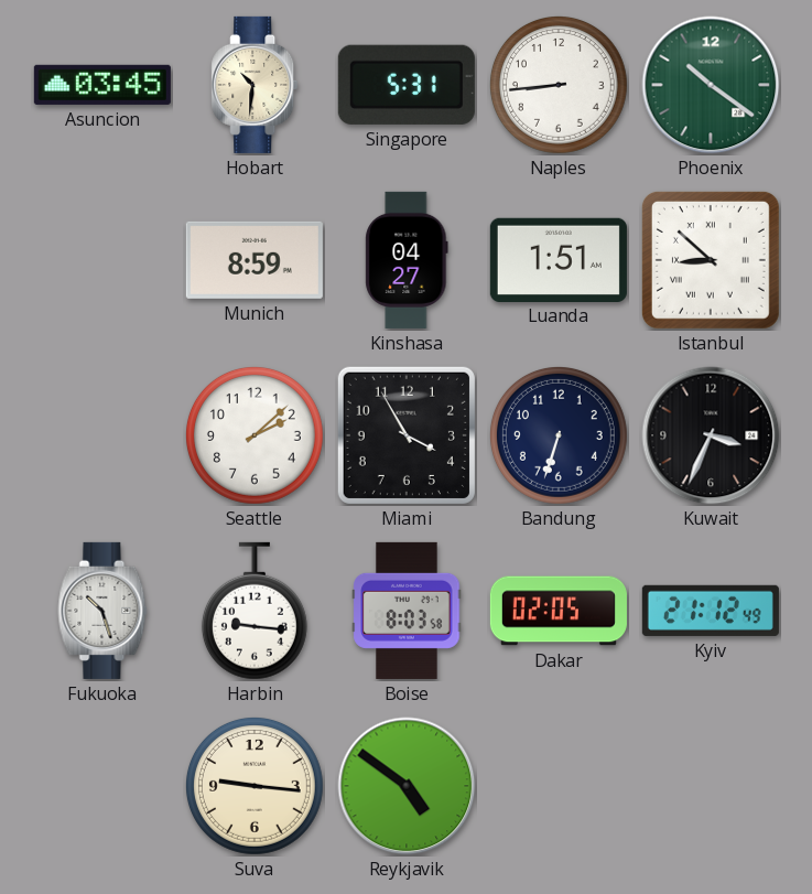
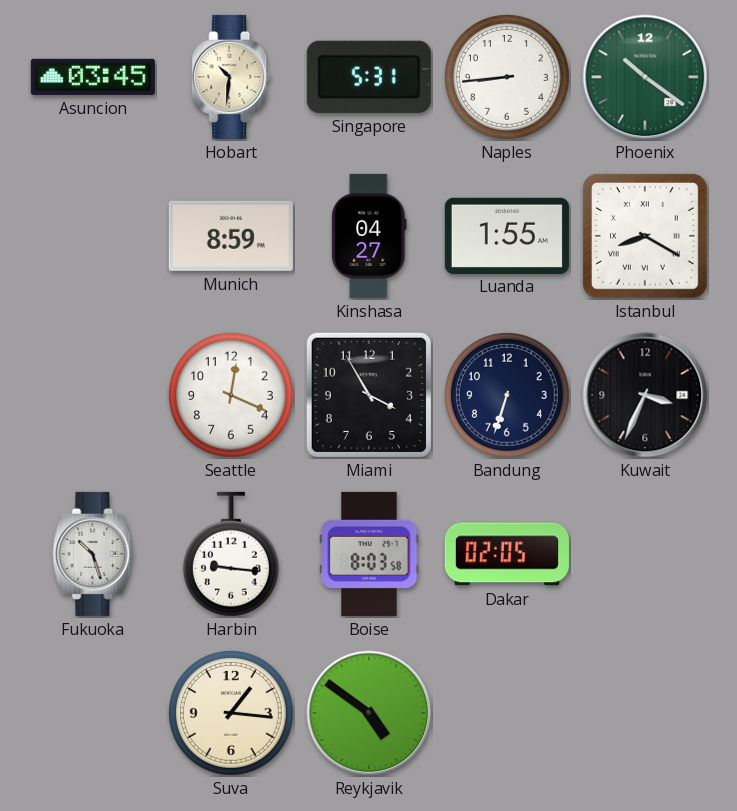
Luanda: 1:51 -> 1:55
Istanbul: 8:52 -> 8:20
Seattle: 2:08 -> 12:19
Kyiv: 21:12 -> none
Suva: 9:16 -> 1:16
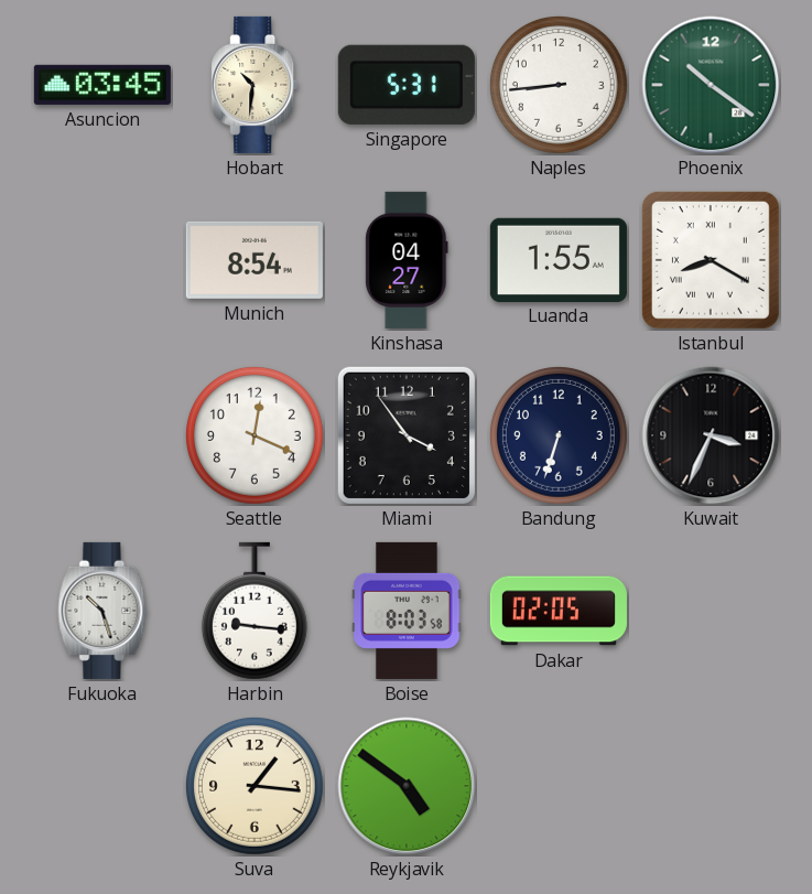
Munich: 8:59 -> 8:54
Miami: 3:55 -> 3:54
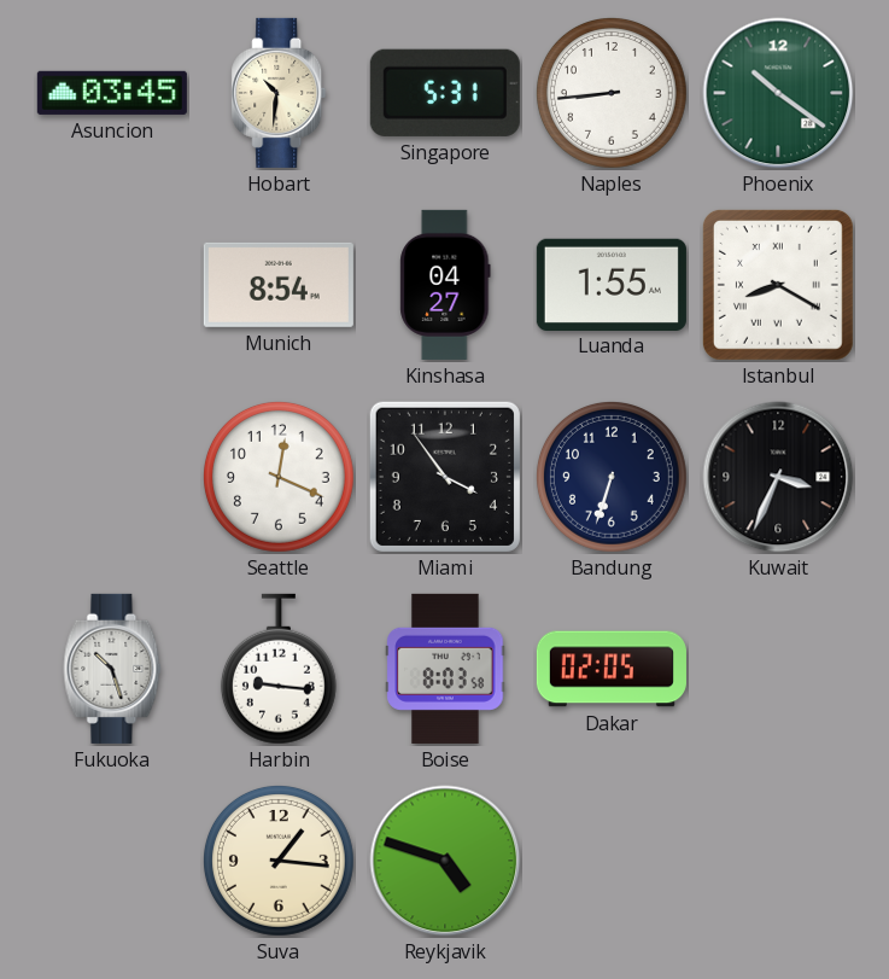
Reykjavik: 4:51 -> 4:48
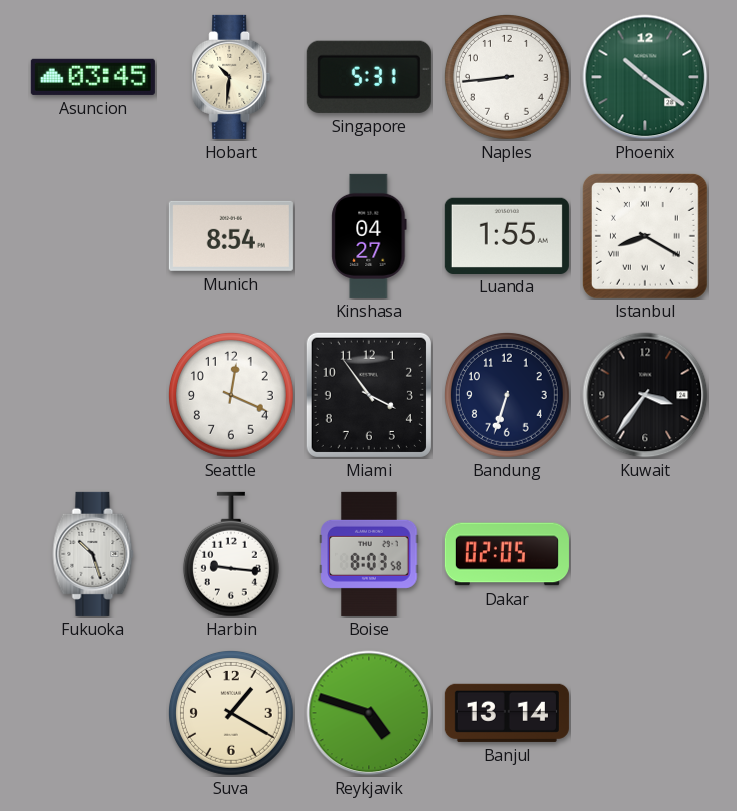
Kuwait: 3:34 -> 3:36
Suva: 1:16 -> 1:20
Banjul: none -> 13:14
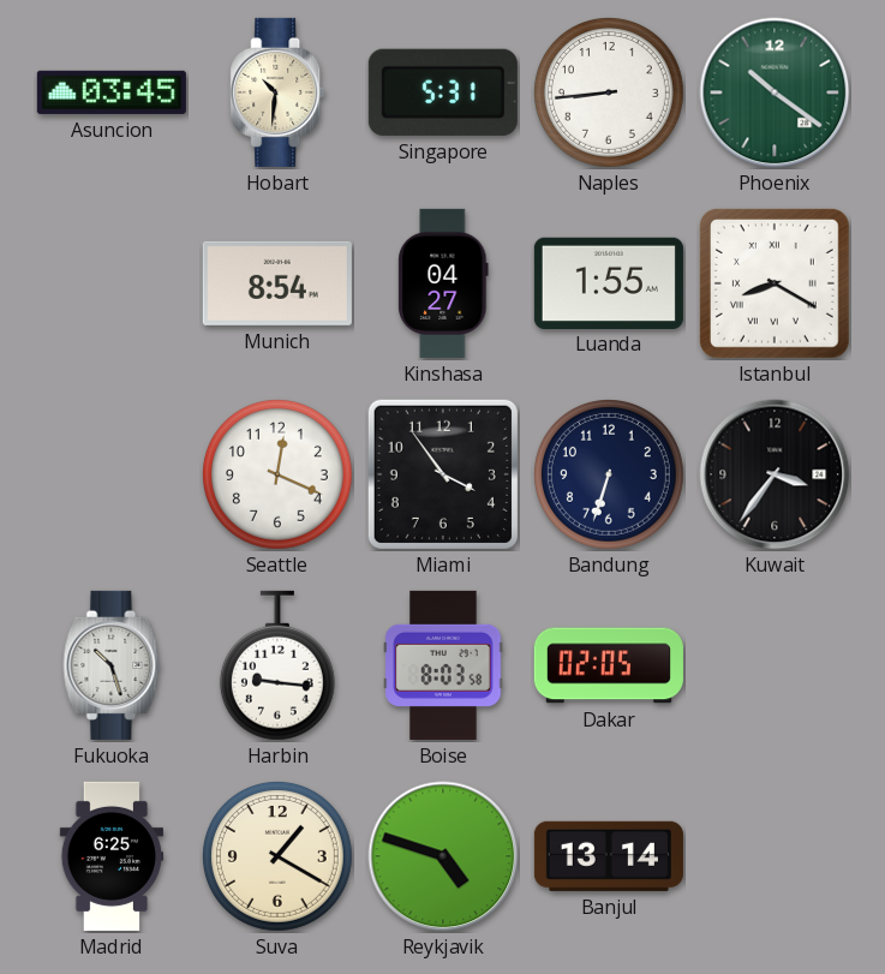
Madrid: none -> 6:25
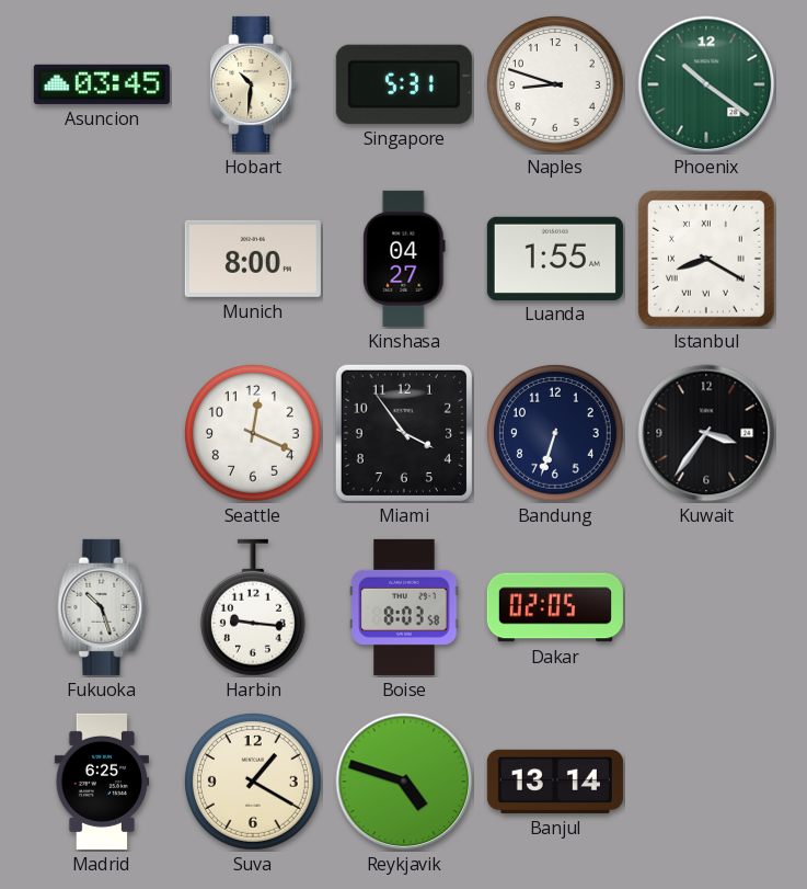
Naples: 8:44 -> 8:48
Munich: 8:54 -> 8:00
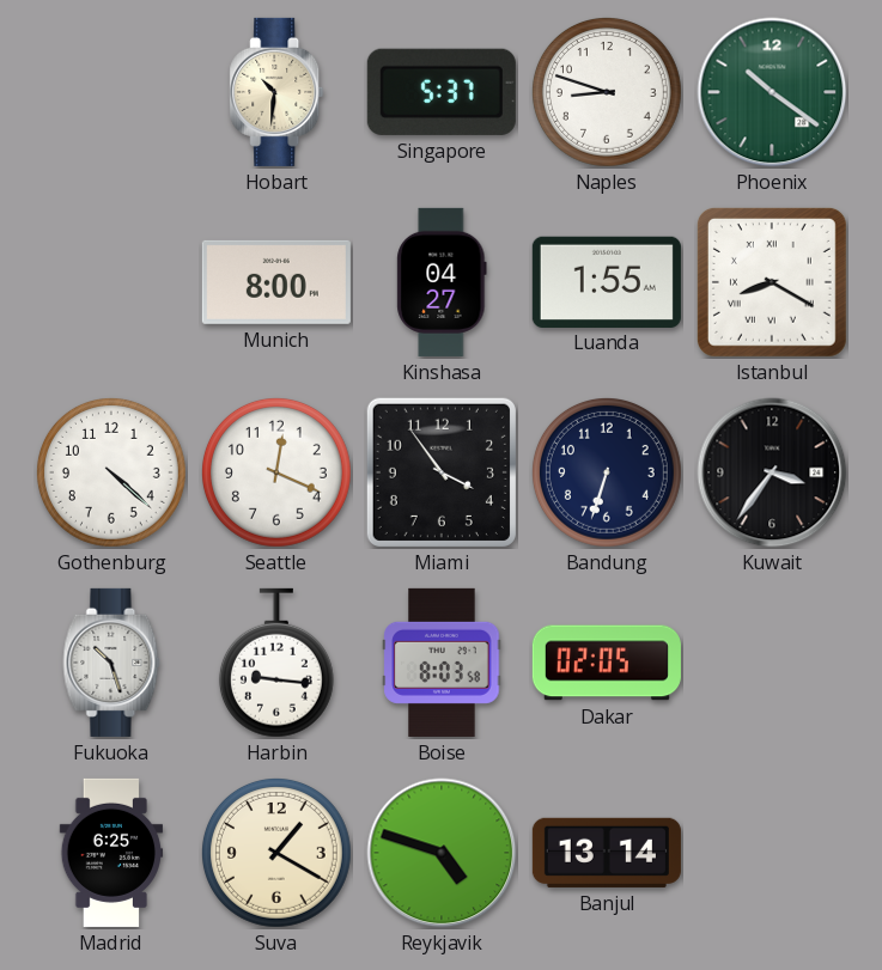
Asuncion: 03:45 -> none
Singapore: 5:31 -> 5:37
Gothenburg: none -> 4:22
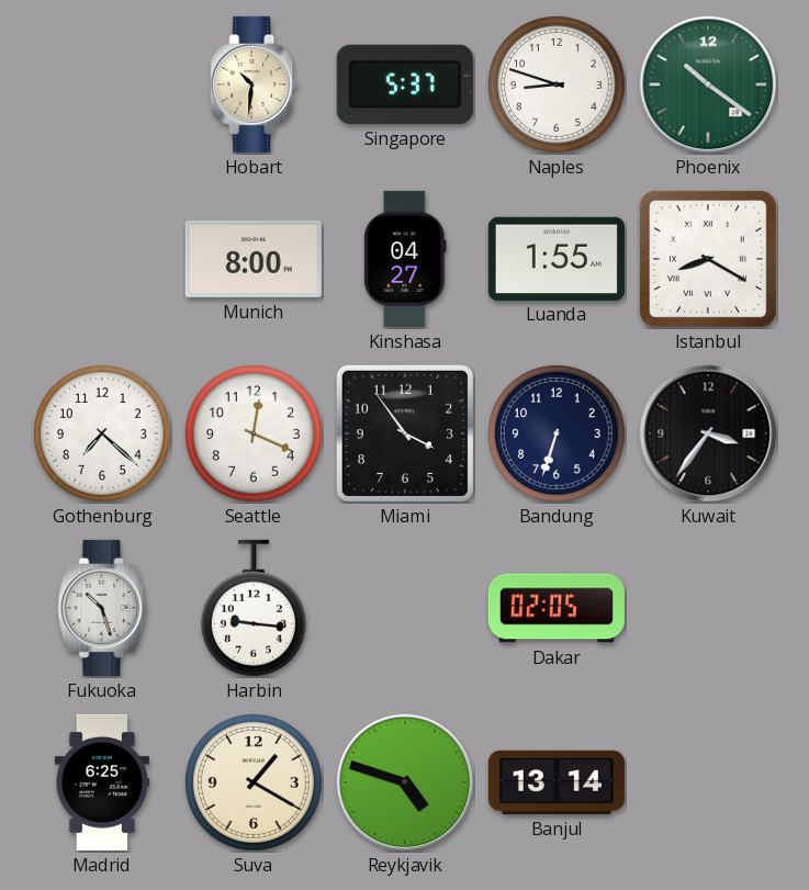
Gothenburg: 4:22 -> 7:22
Boise: 8:03 -> none
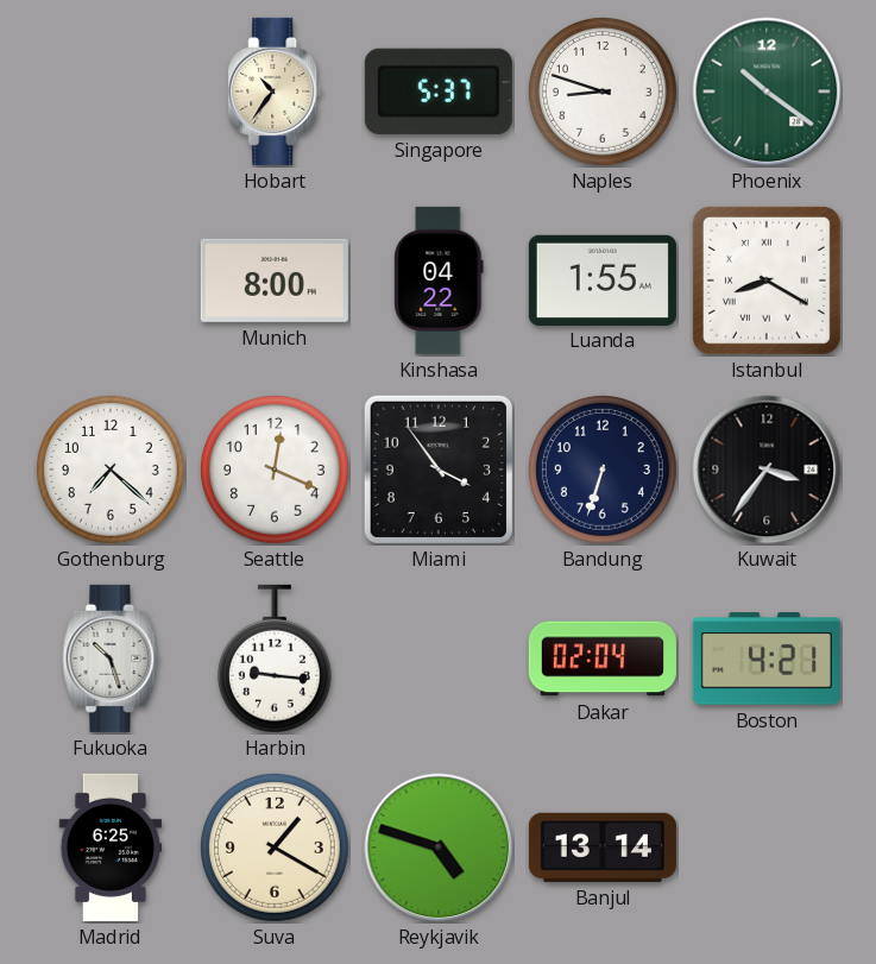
Hobart: 10:31 -> 10:36
Kinshasa: 04:27 -> 04:22
Dakar: 02:05 -> 02:04
Boston: none -> 4:21
